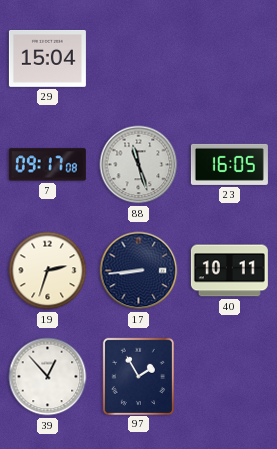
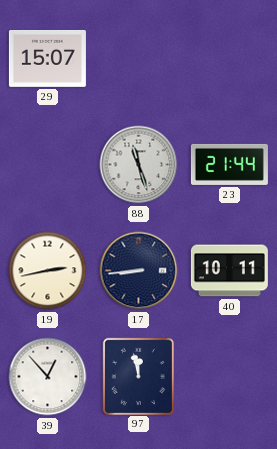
29: 15:04 -> 15:07
7: 09:17 -> none
23: 16:05 -> 21:44
19: 2:33 -> 2:43
97: 1:55 -> 11:58
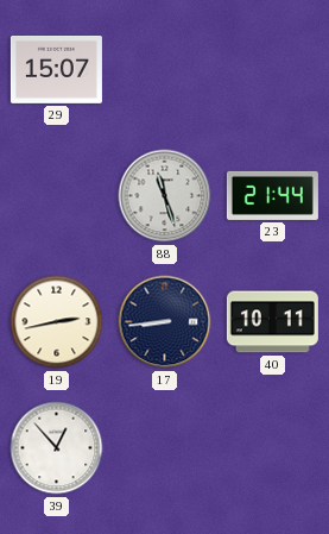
97: 11:58 -> none
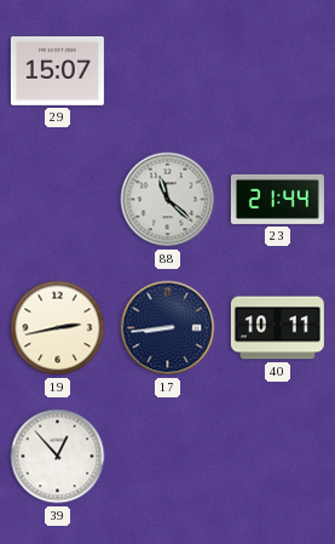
88: 11:27 -> 11:22
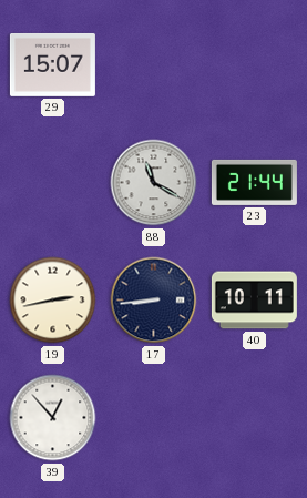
88: 11:22 -> 11:20
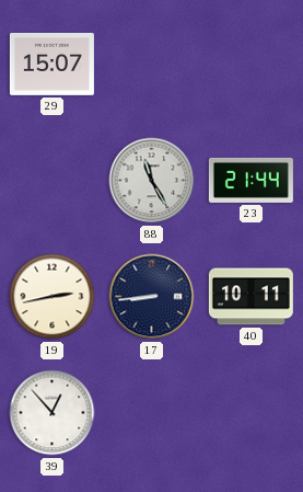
88: 11:20 -> 11:25
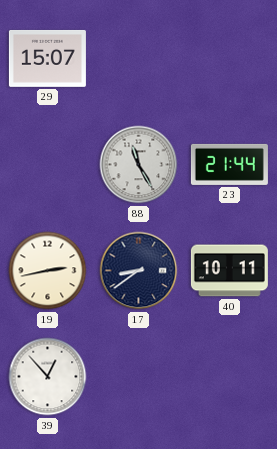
17: 8:44 -> 8:39
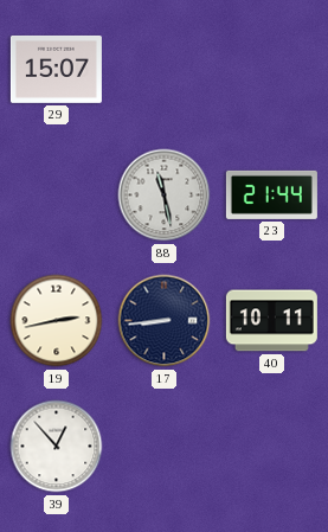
88: 11:25 -> 11:28
17: 8:39 -> 8:44
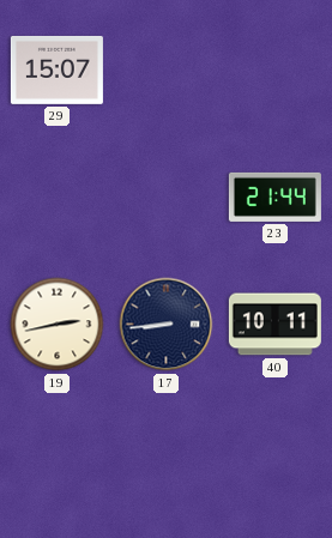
88: 11:28 -> none
39: 12:53 -> none
